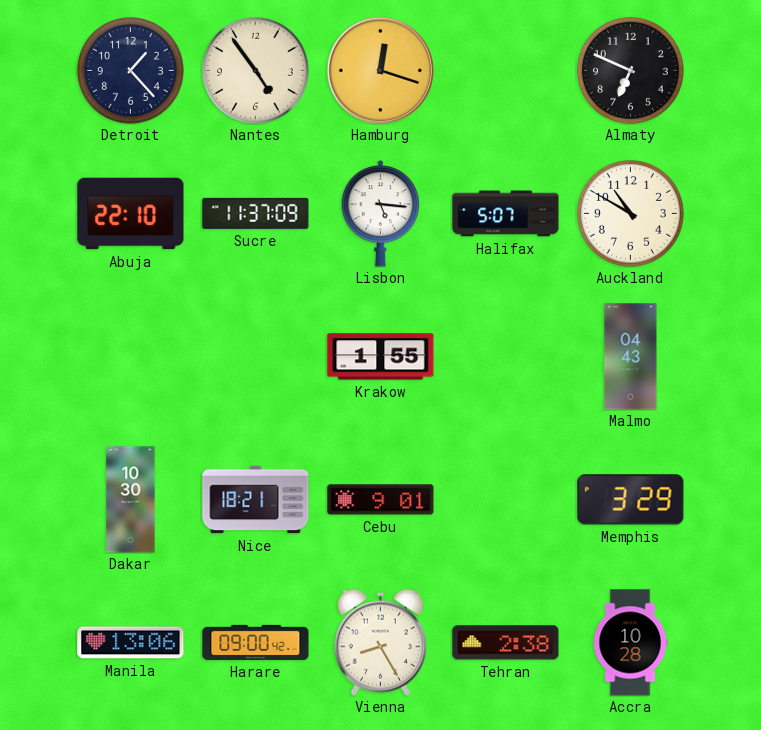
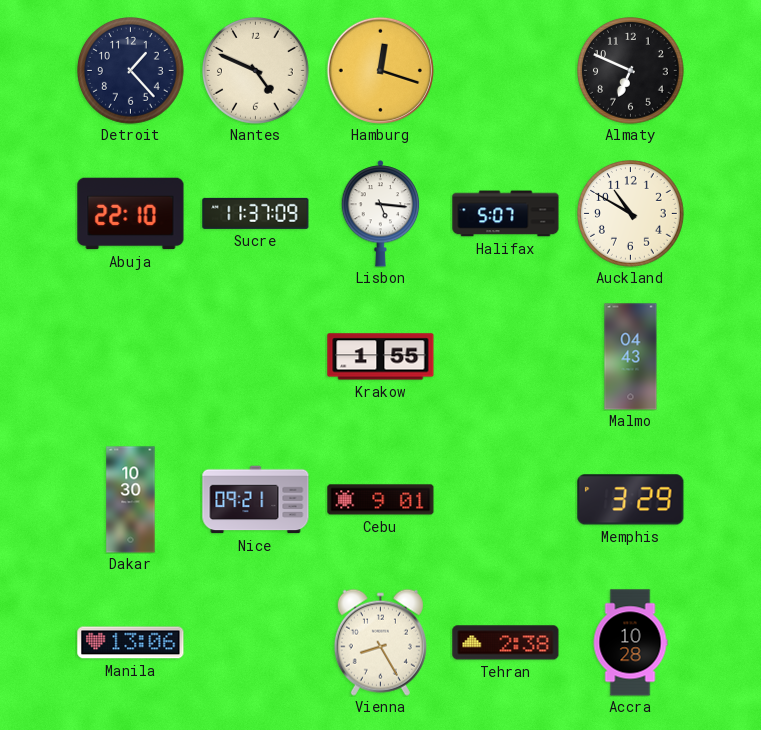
Nantes: 4:54 -> 4:49
Nice: 18:21 -> 09:21
Harare: 09:00 -> none
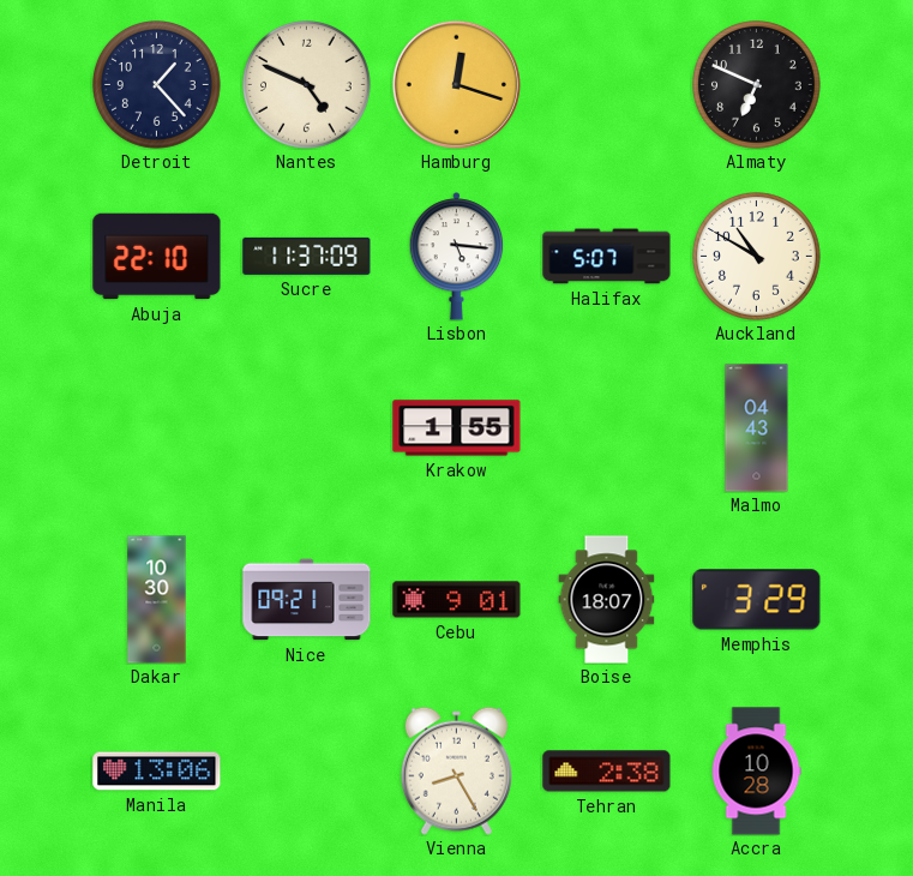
Boise: none -> 18:07
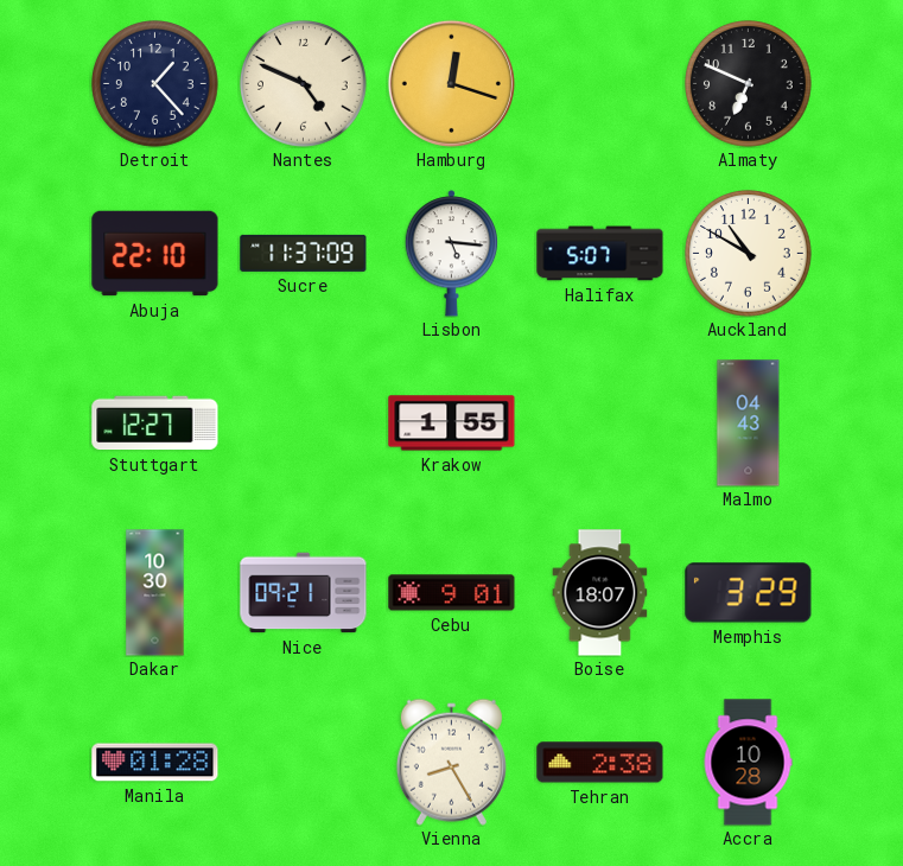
Stuttgart: none -> 12:27
Manila: 13:06 -> 01:28
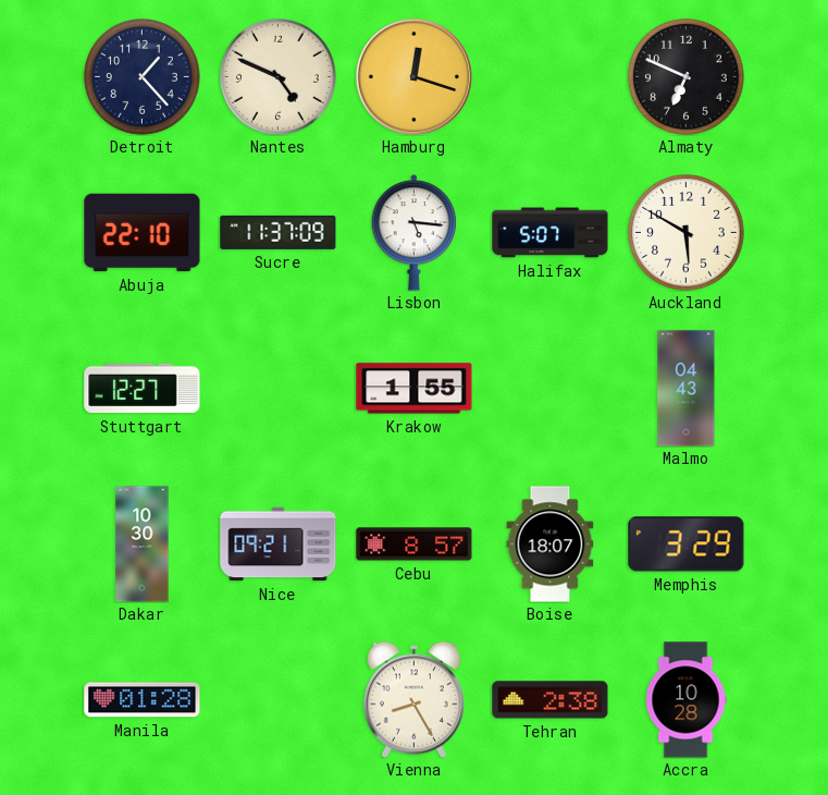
Auckland: 10:50 -> 5:50
Cebu: 9:01 -> 8:57
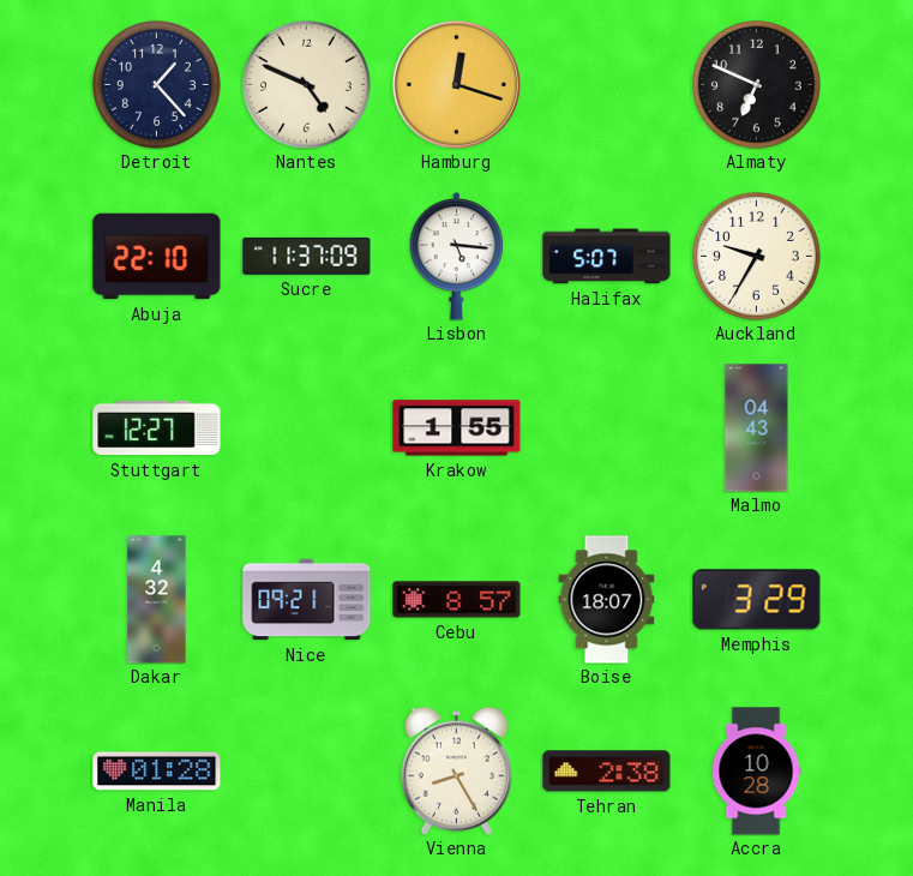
Auckland: 5:50 -> 9:35
Dakar: 10:30 -> 4:32
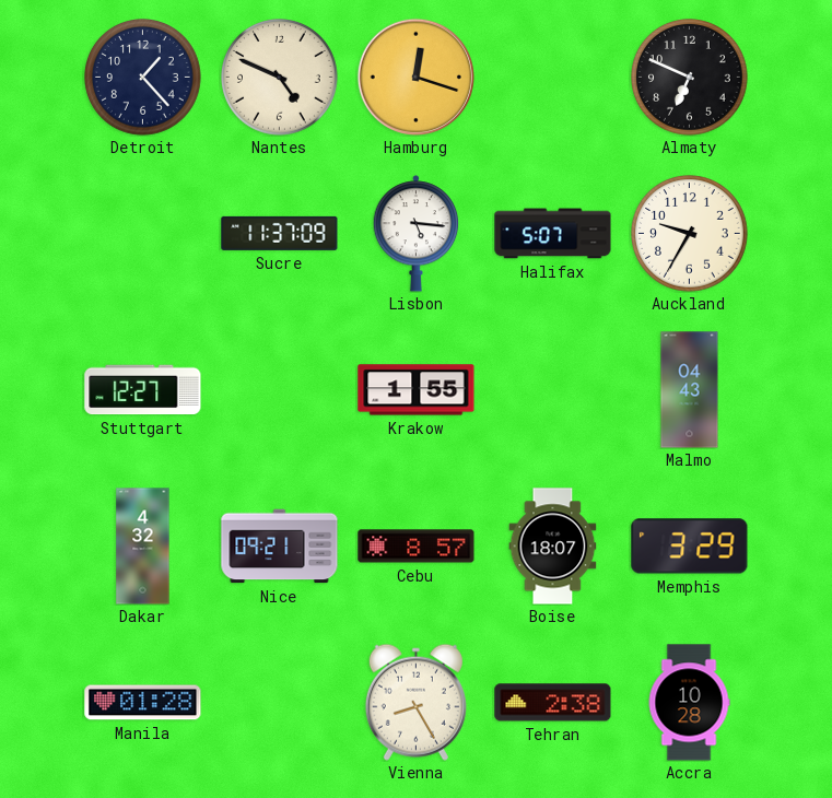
Abuja: 22:10 -> none
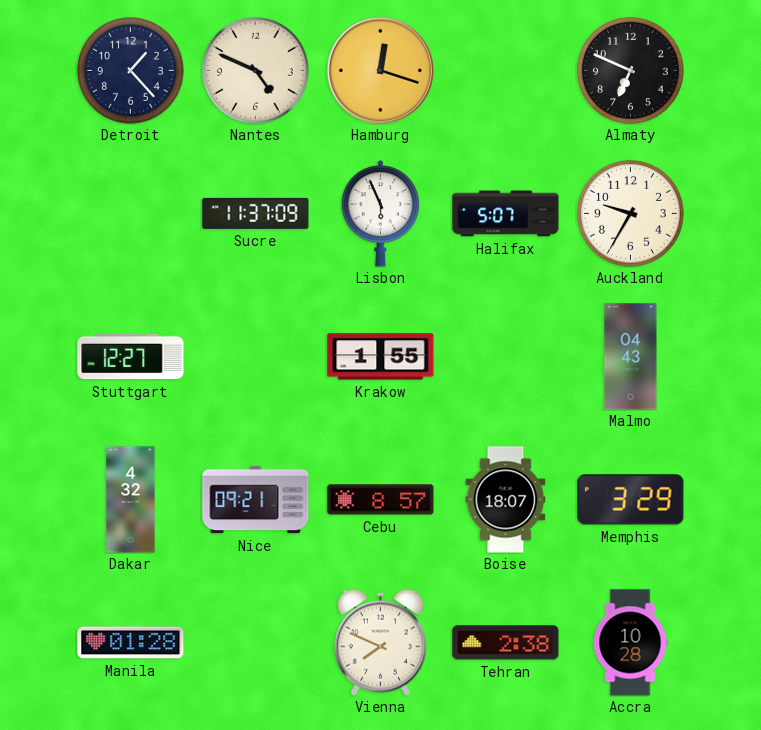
Lisbon: 5:16 -> 5:56
Vienna: 8:25 -> 7:49
